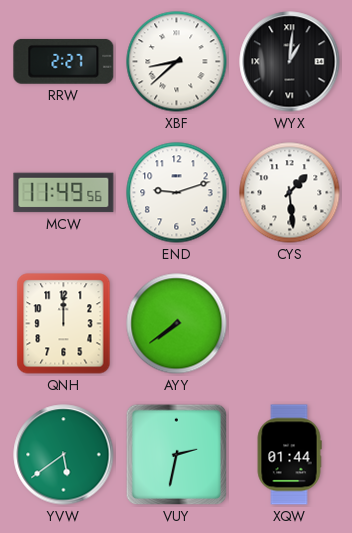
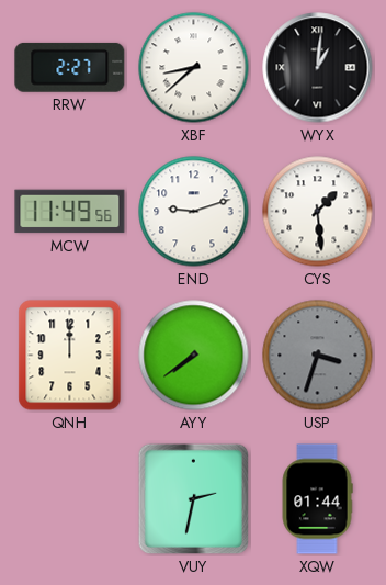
USP: none -> 3:33
YVW: 5:39 -> none
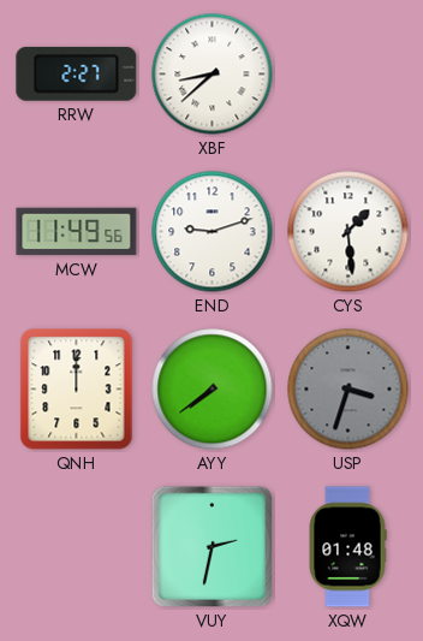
WYX: 1:01 -> none
XQW: 01:44 -> 01:48
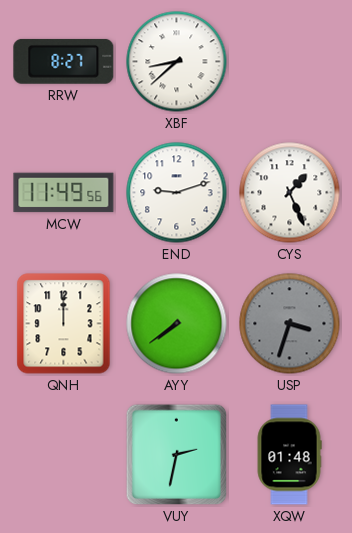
RRW: 2:27 -> 8:27
CYS: 1:29 -> 1:26
